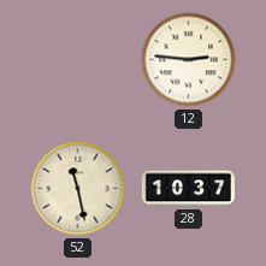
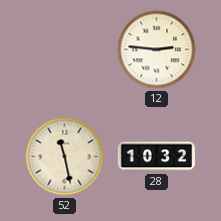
28: 10:37 -> 10:32
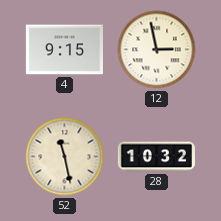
4: none -> 9:15
12: 2:46 -> 2:58
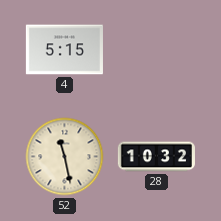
4: 9:15 -> 5:15
12: 2:58 -> none
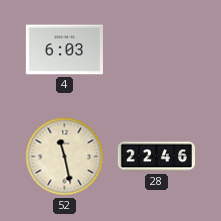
4: 5:15 -> 6:03
28: 10:32 -> 22:46
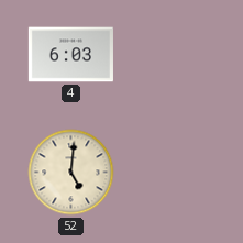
52: 11:28 -> 5:01
28: 22:46 -> none
